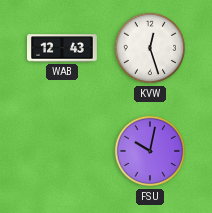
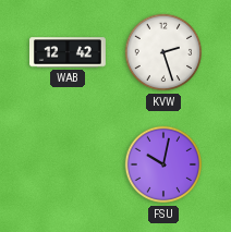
WAB: 12:43 -> 12:42
KVW: 12:27 -> 2:27
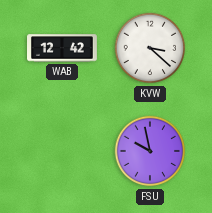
KVW: 2:27 -> 3:22
FSU: 10:02 -> 9:58
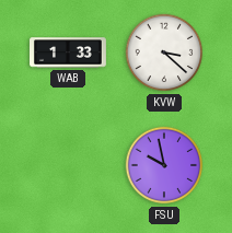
WAB: 12:42 -> 1:33
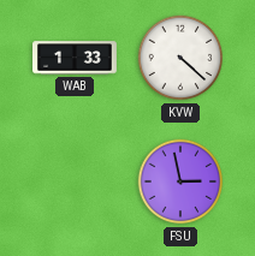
KVW: 3:22 -> 4:22
FSU: 9:58 -> 2:58
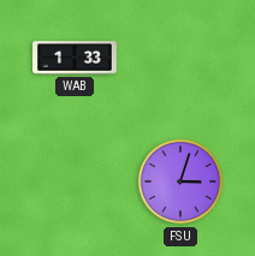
KVW: 4:22 -> none
FSU: 2:58 -> 3:03
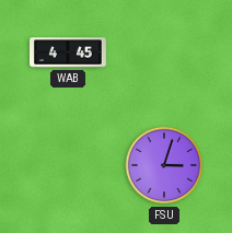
WAB: 1:33 -> 4:45
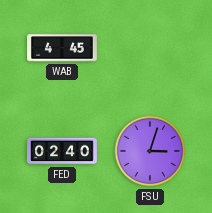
FED: none -> 02:40
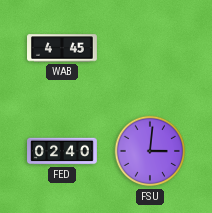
FSU: 3:03 -> 3:01
